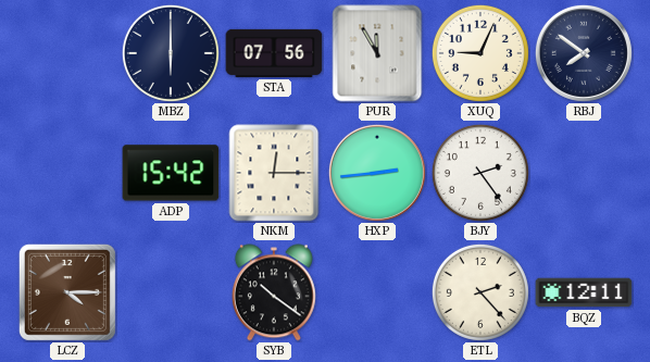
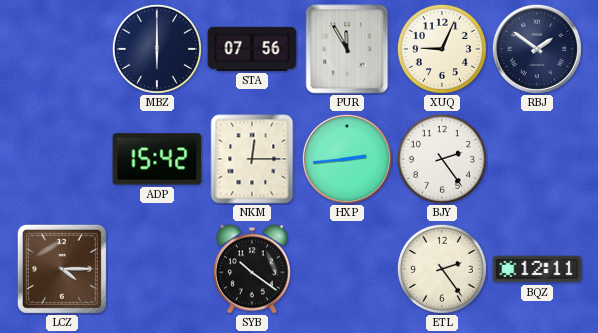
RBJ: 7:51 -> 1:51
ETL: 2:23 -> 2:24
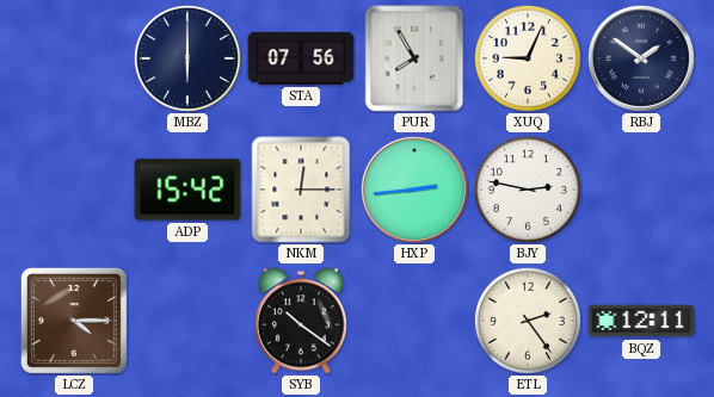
PUR: 11:55 -> 7:55
BJY: 2:24 -> 2:47
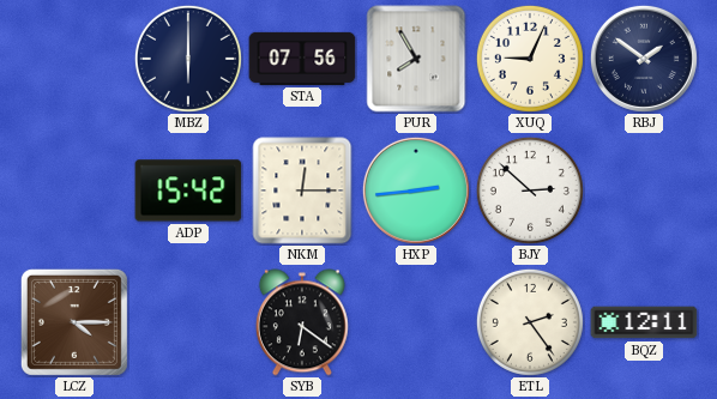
BJY: 2:47 -> 2:52
SYB: 10:21 -> 6:21
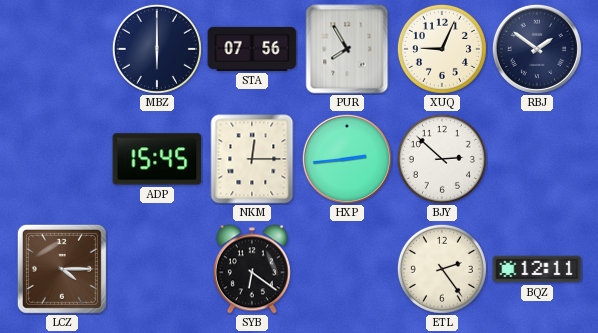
ADP: 15:42 -> 15:45
